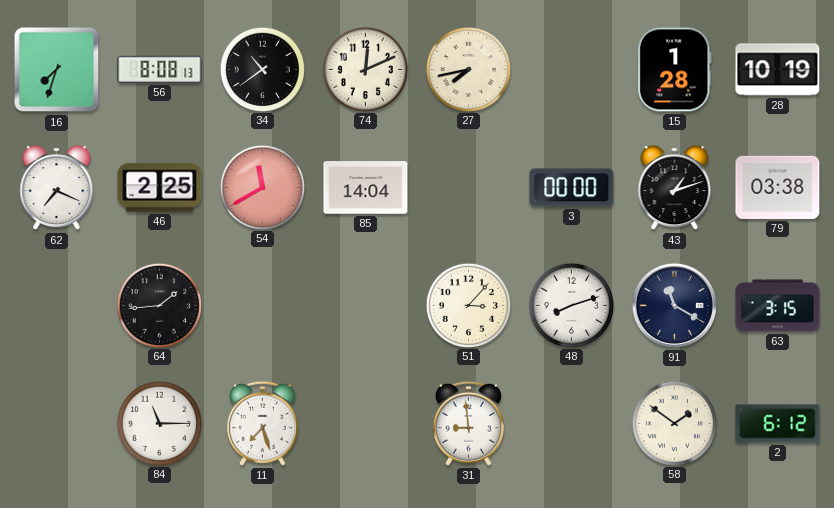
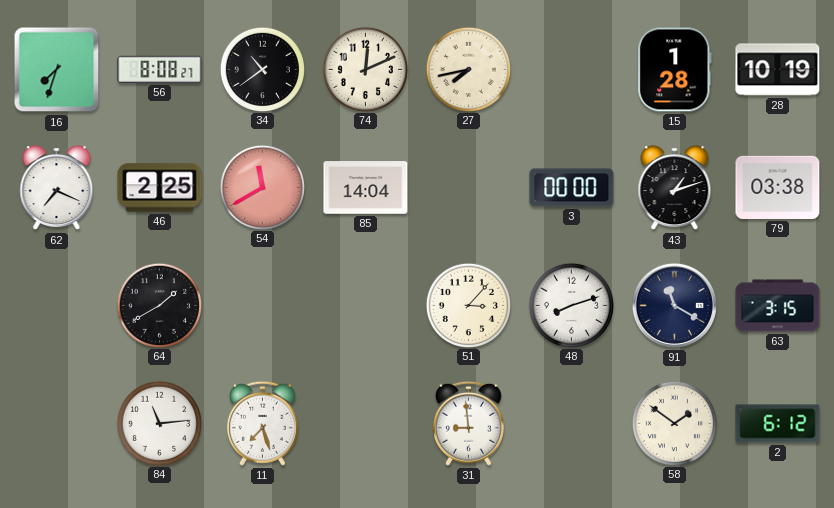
56: 8:08:13 -> 8:08:27
64: 1:44 -> 1:40
84: 11:15 -> 11:14
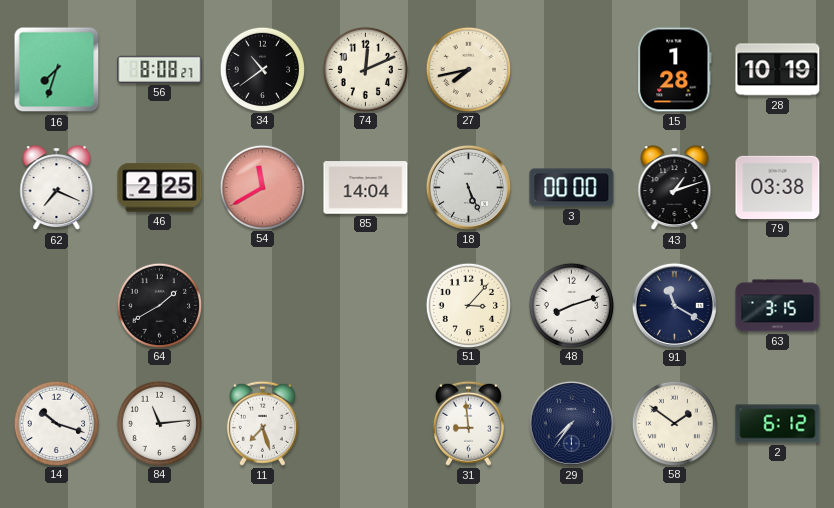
18: none -> 5:26
14: none -> 10:18
29: none -> 7:36
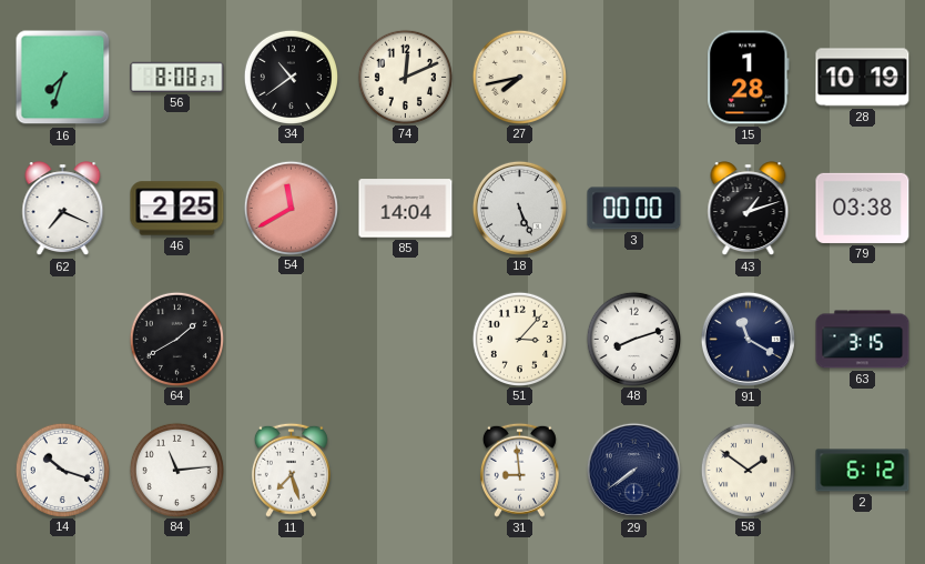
29: 7:36 -> 7:39
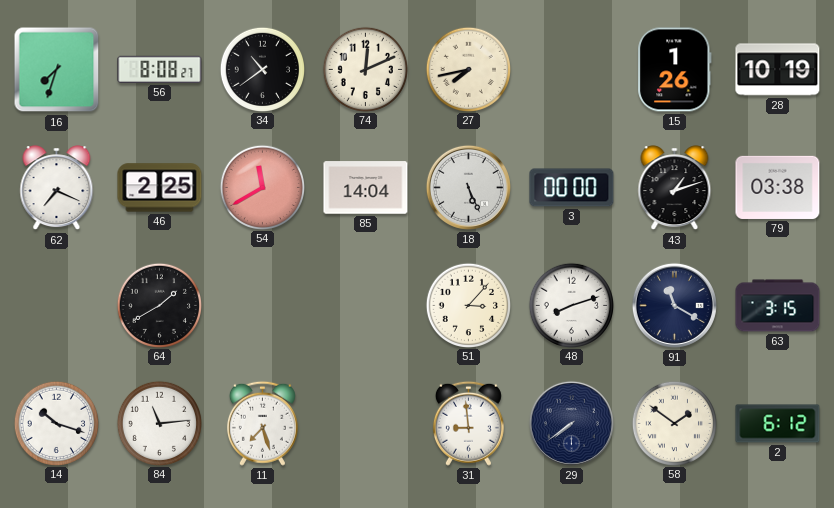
15: 1:28 -> 1:26
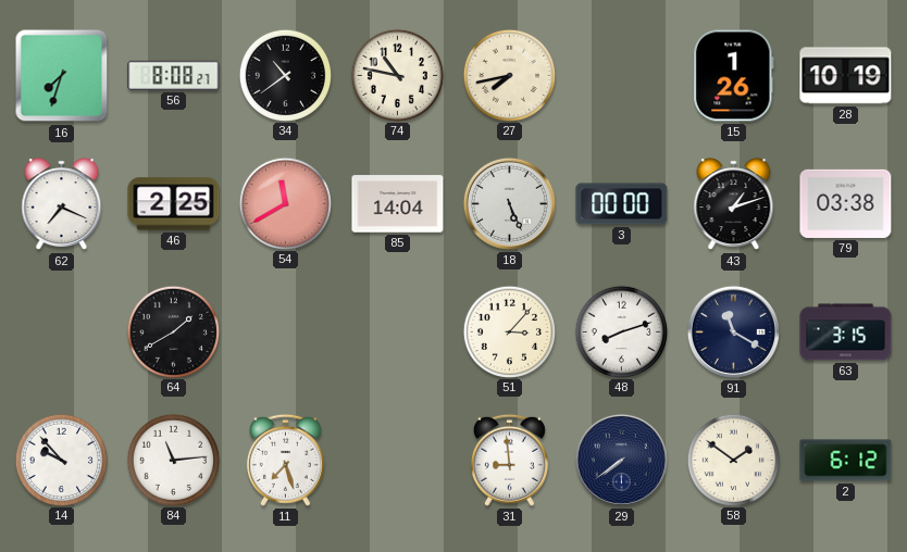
74: 12:11 -> 10:47
14: 10:18 -> 9:53
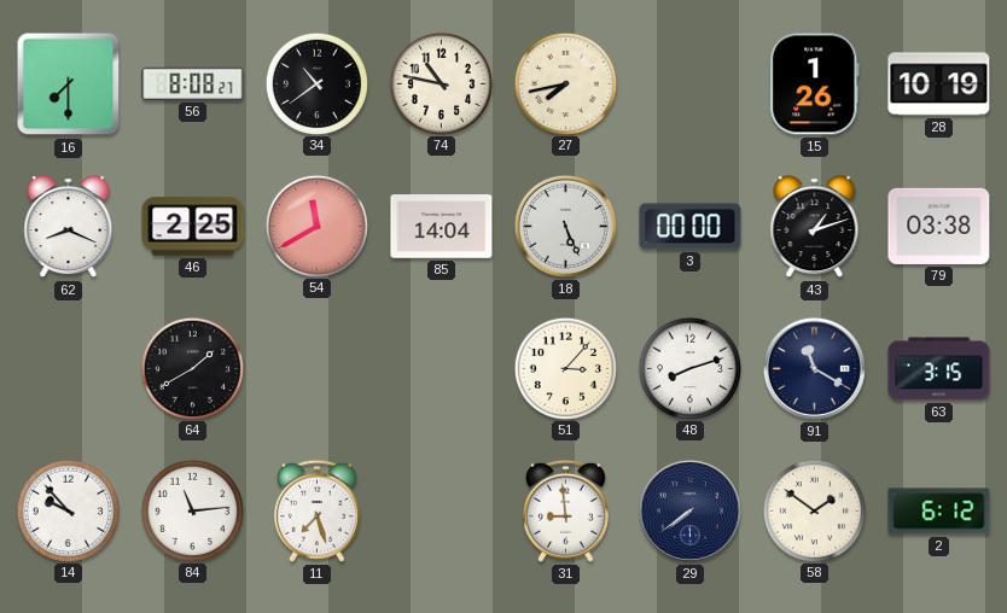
16: 7:33 -> 7:30
62: 7:19 -> 8:19
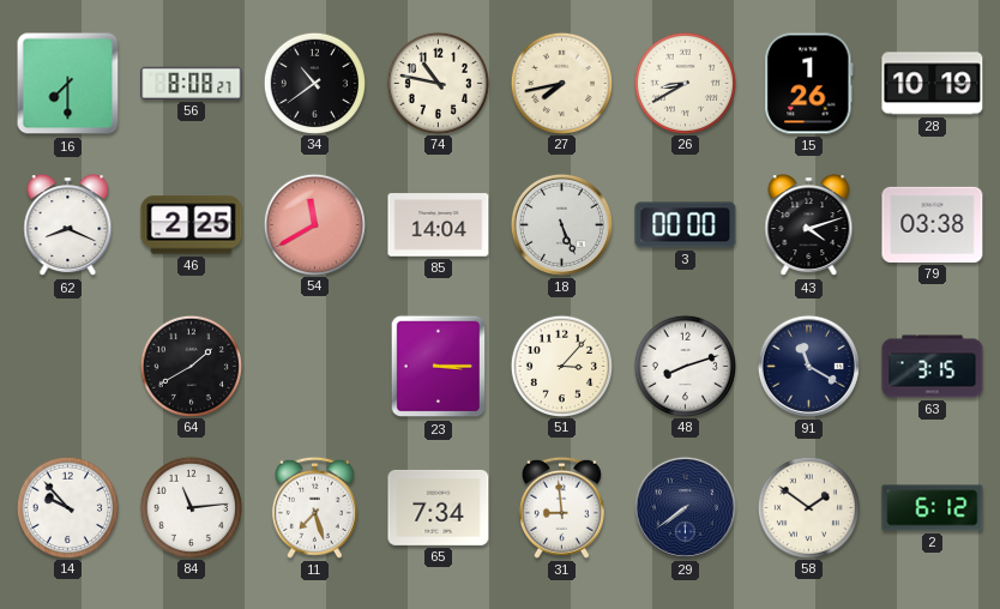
26: none -> 8:40
43: 1:12 -> 4:12
23: none -> 3:15
65: none -> 7:34
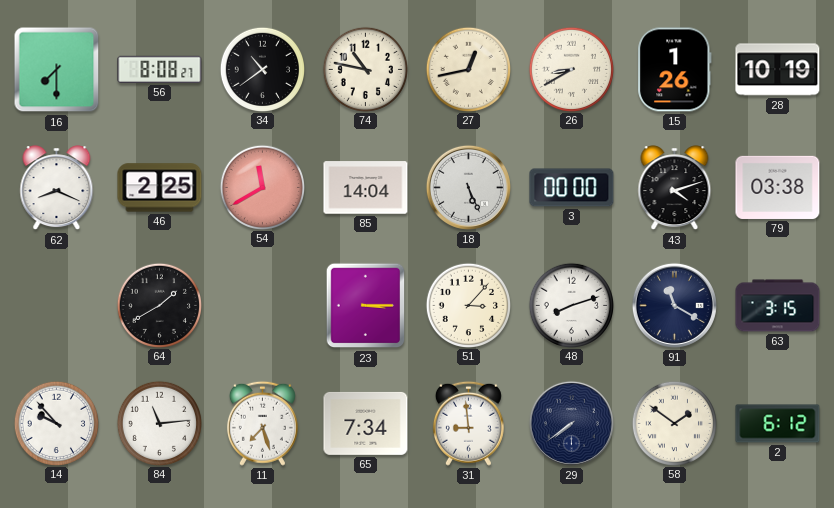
27: 7:43 -> 12:43
